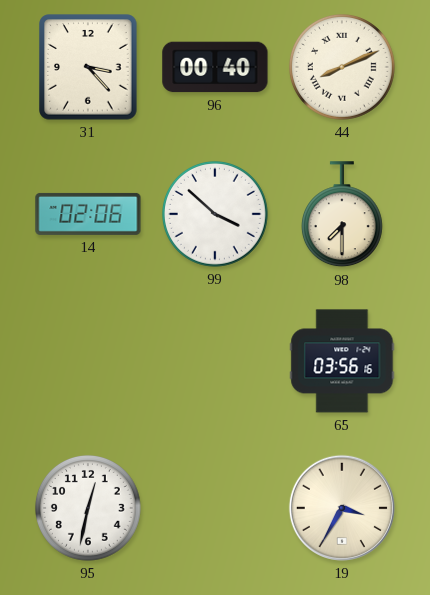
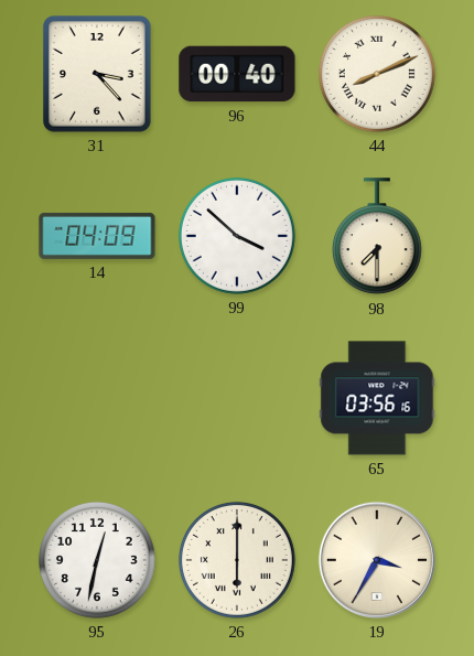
14: 02:06 -> 04:09
26: none -> 6:00
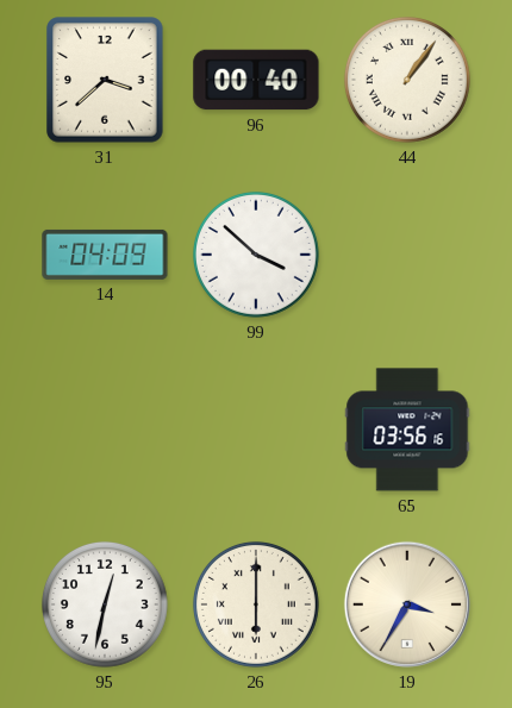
31: 3:23 -> 3:38
44: 8:11 -> 1:06
98: 7:30 -> none
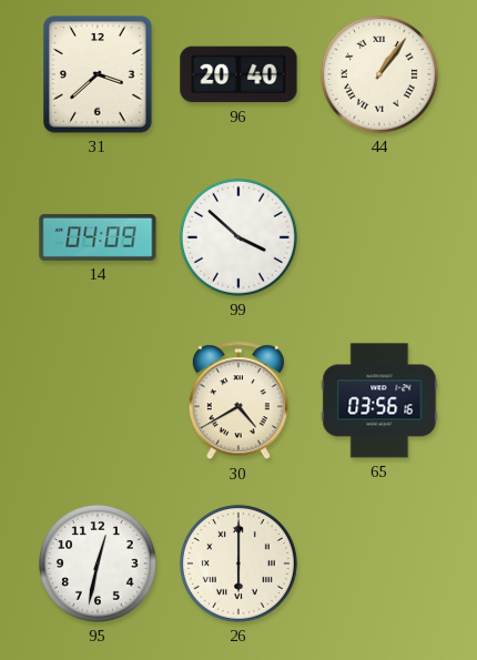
96: 00:40 -> 20:40
30: none -> 4:40
19: 3:35 -> none
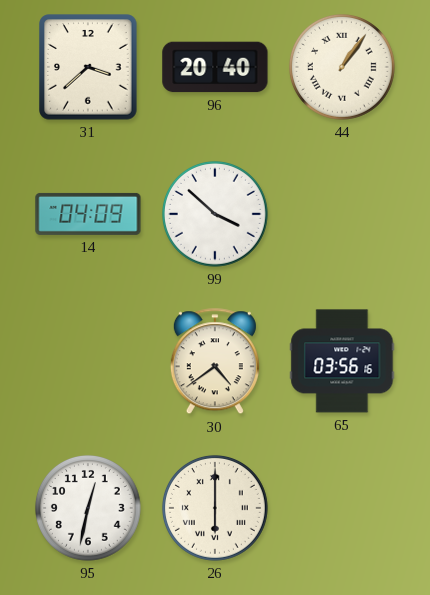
30: 4:40 -> 4:39
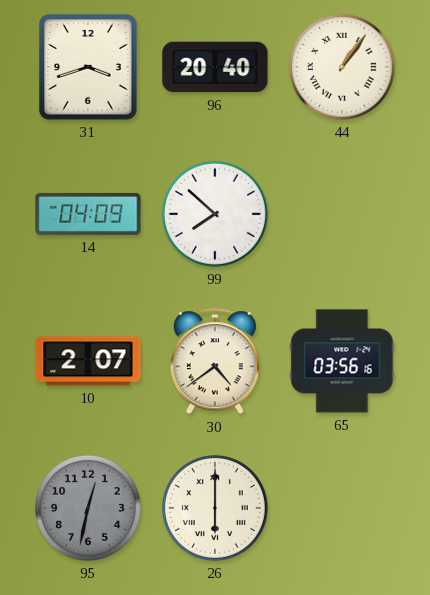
31: 3:38 -> 3:42
99: 3:52 -> 7:52
10: none -> 2:07
95 dial: white -> grey
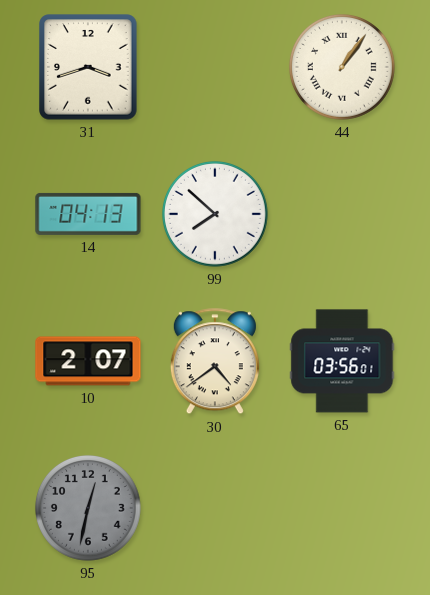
96: 20:40 -> none
14: 04:09 -> 04:13
65: 03:56:16 -> 03:56:01
26: 6:00 -> none
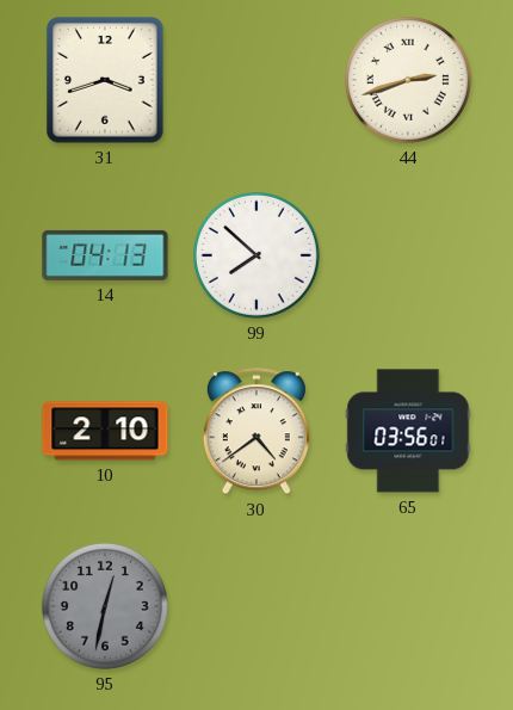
44: 1:06 -> 2:42
10: 2:07 -> 2:10
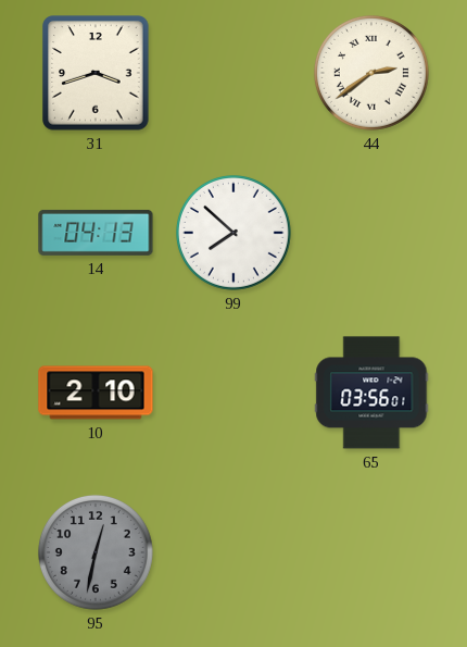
44: 2:42 -> 2:39
30: 4:39 -> none
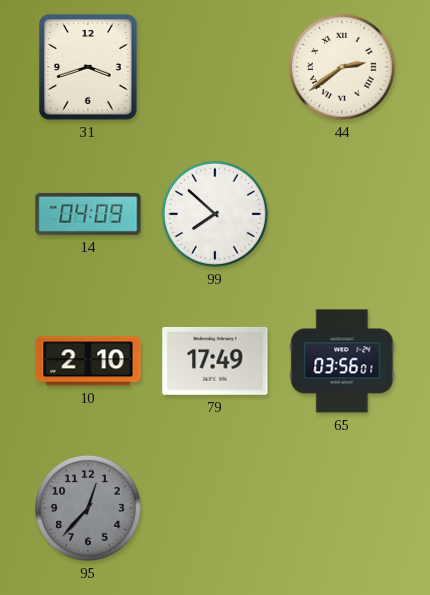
14: 04:13 -> 04:09
79: none -> 17:49
95: 12:32 -> 12:37
